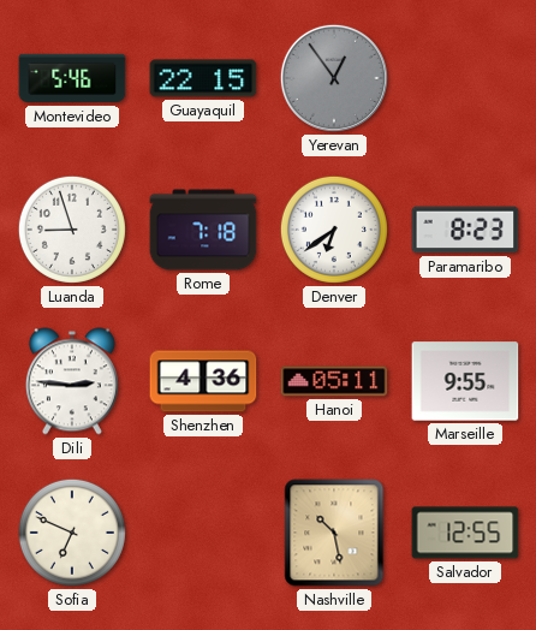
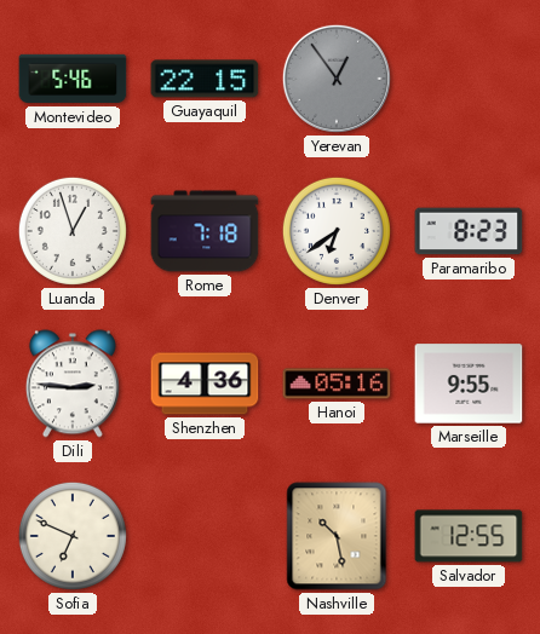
Luanda: 8:57 -> 12:57
Hanoi: 05:11 -> 05:16
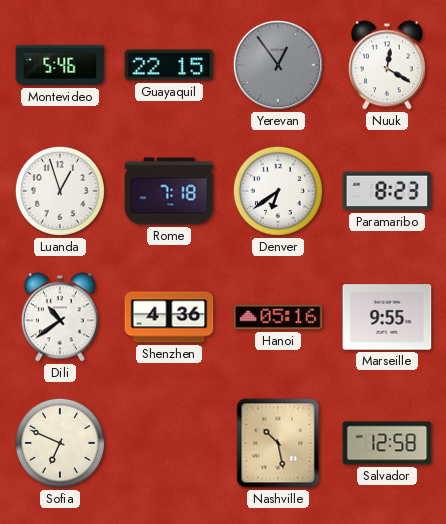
Nuuk: none -> 12:20
Dili: 2:46 -> 10:39
Salvador: 12:55 -> 12:58
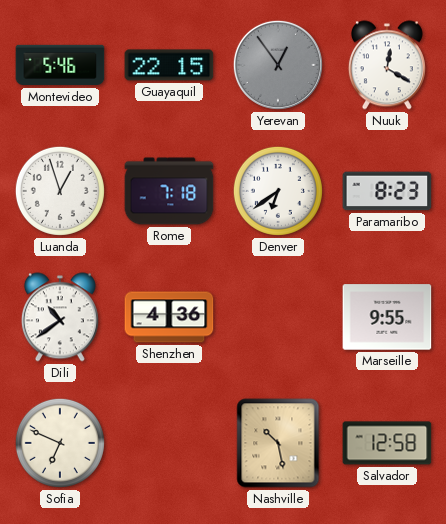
Hanoi: 05:16 -> none
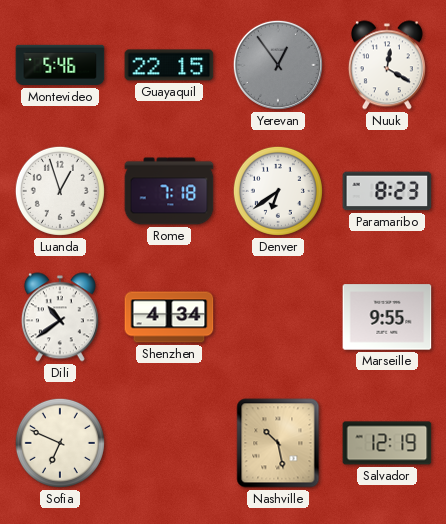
Shenzhen: 4:36 -> 4:34
Salvador: 12:58 -> 12:19
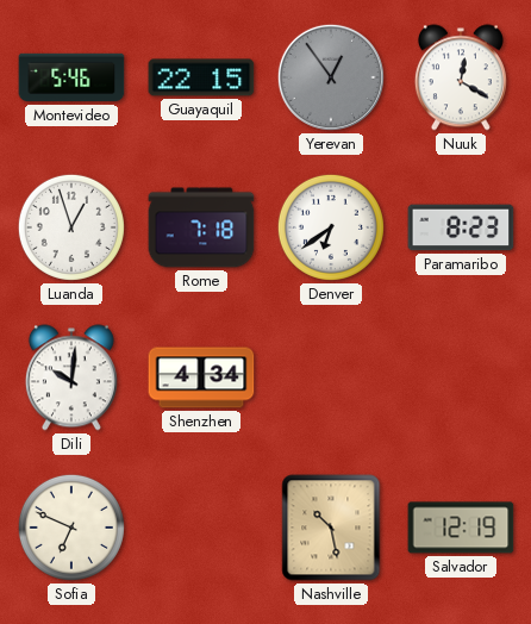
Dili: 10:39 -> 10:01
Marseille: 9:55 -> none
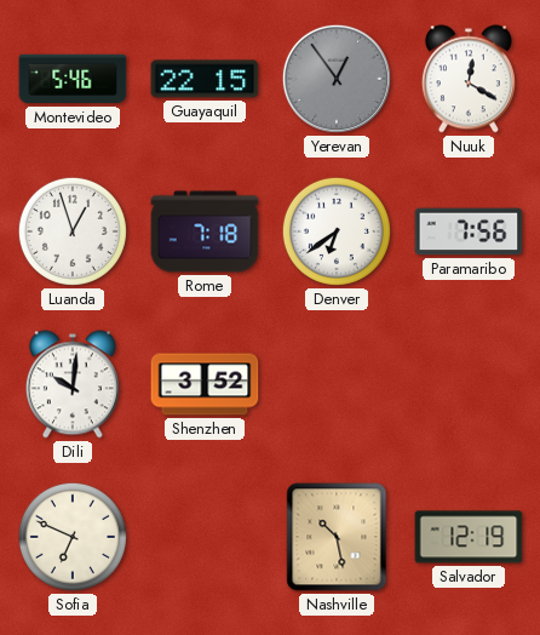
Paramaribo: 8:23 -> 7:56
Shenzhen: 4:34 -> 3:52
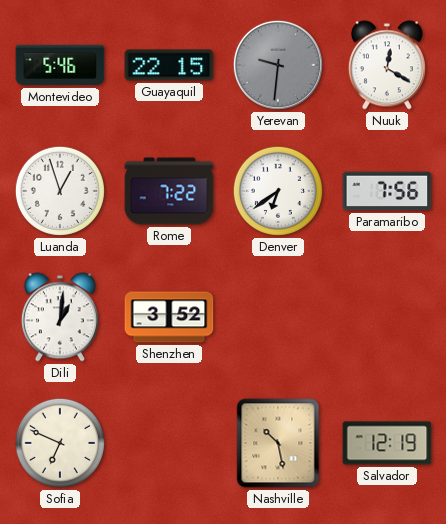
Yerevan: 12:54 -> 9:31
Rome: 7:18 -> 7:22
Dili: 10:01 -> 1:01
